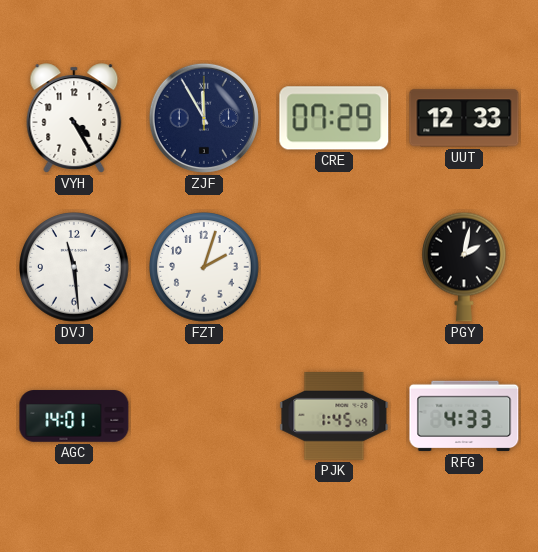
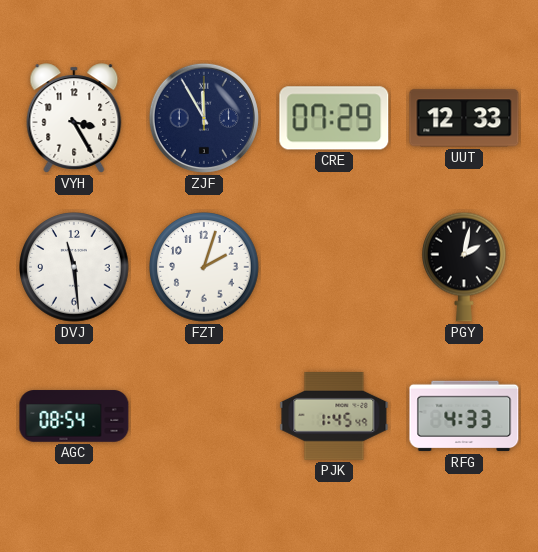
VYH: 4:25 -> 3:25
AGC: 14:01 -> 08:54
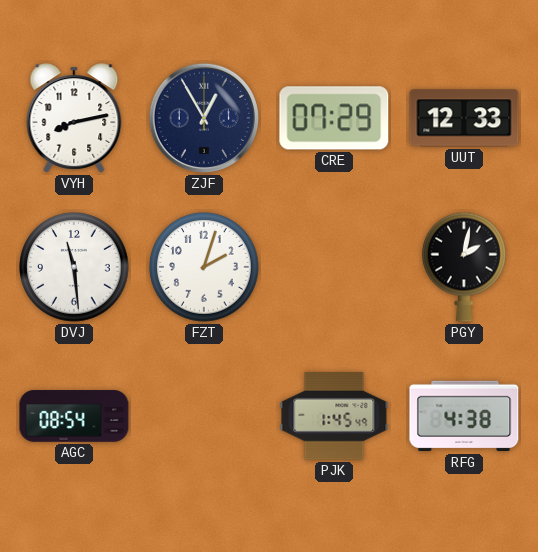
VYH: 3:25 -> 8:13
ZJF: 11:55 -> 12:55
RFG: 4:33 -> 4:38
